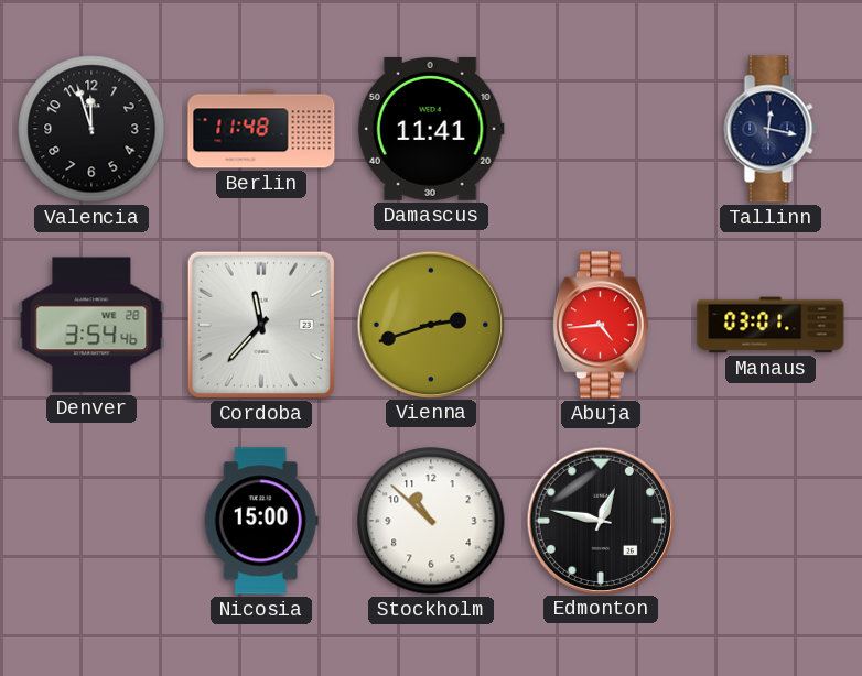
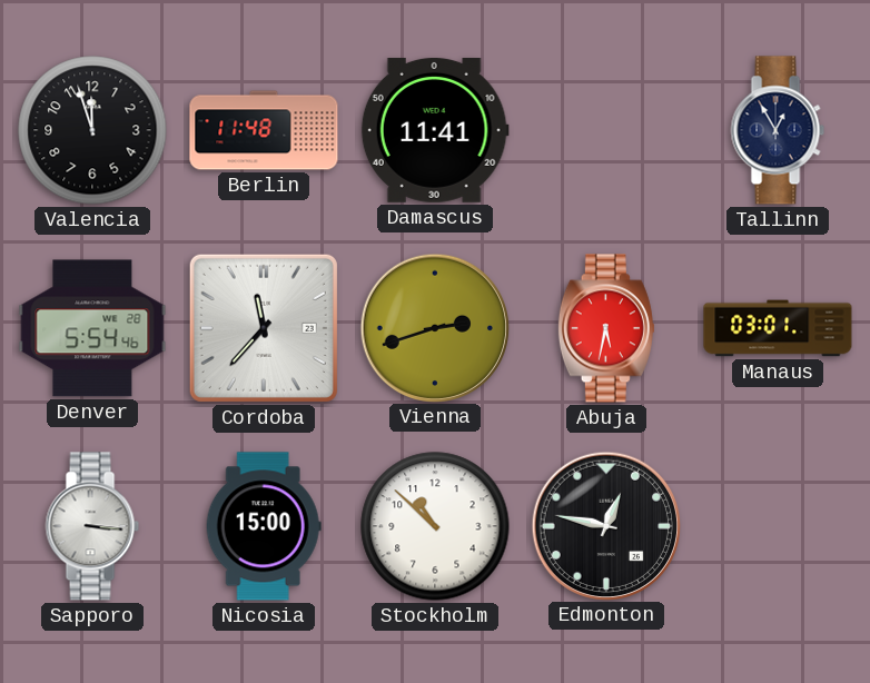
Tallinn: 12:17 -> 12:55
Denver: 3:54 -> 5:54
Abuja: 4:44 -> 5:32
Sapporo: none -> 3:16
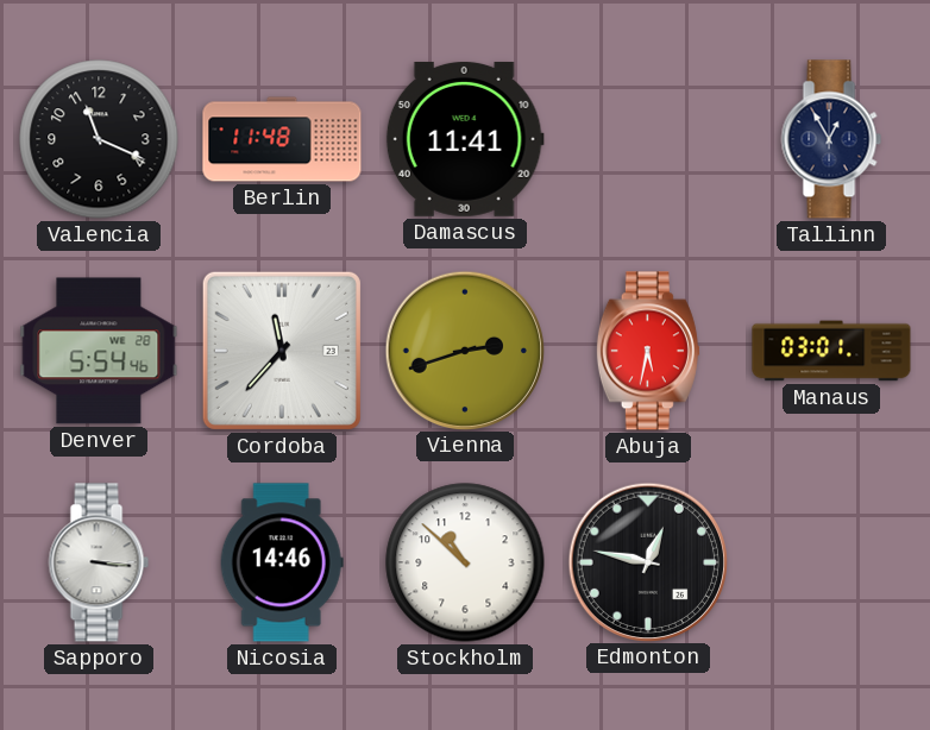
Valencia: 11:57 -> 11:19
Nicosia: 15:00 -> 14:46
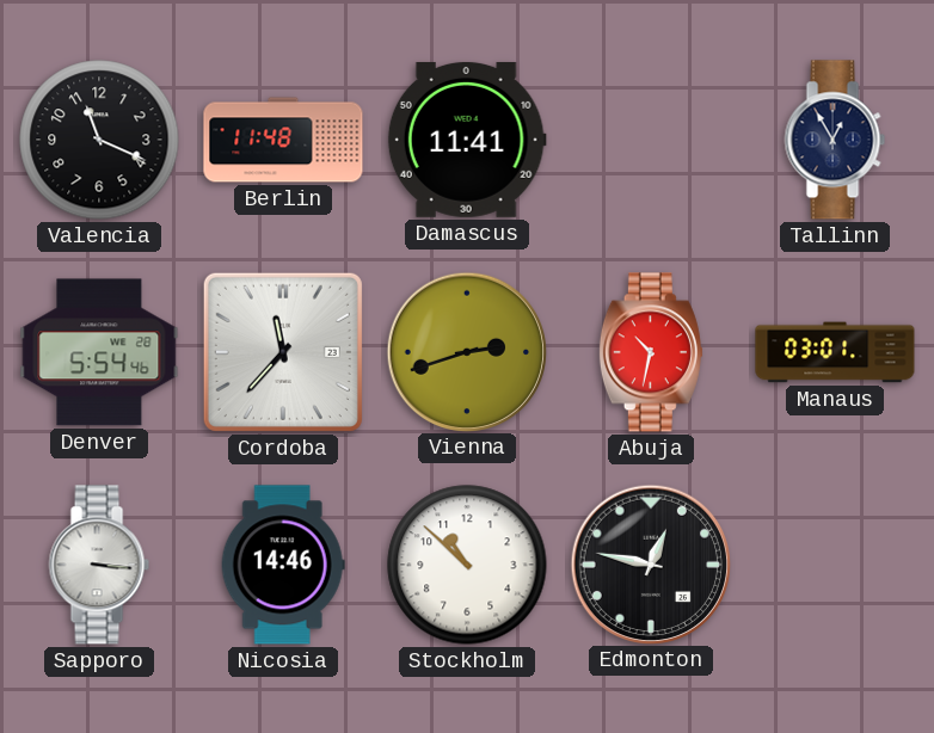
Abuja: 5:32 -> 10:32
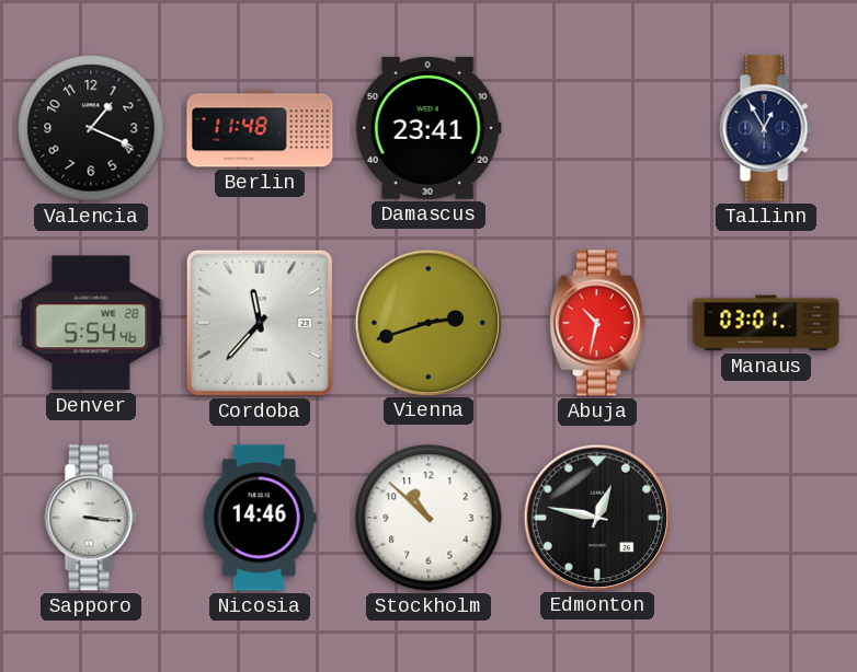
Valencia: 11:19 -> 1:19
Damascus: 11:41 -> 23:41
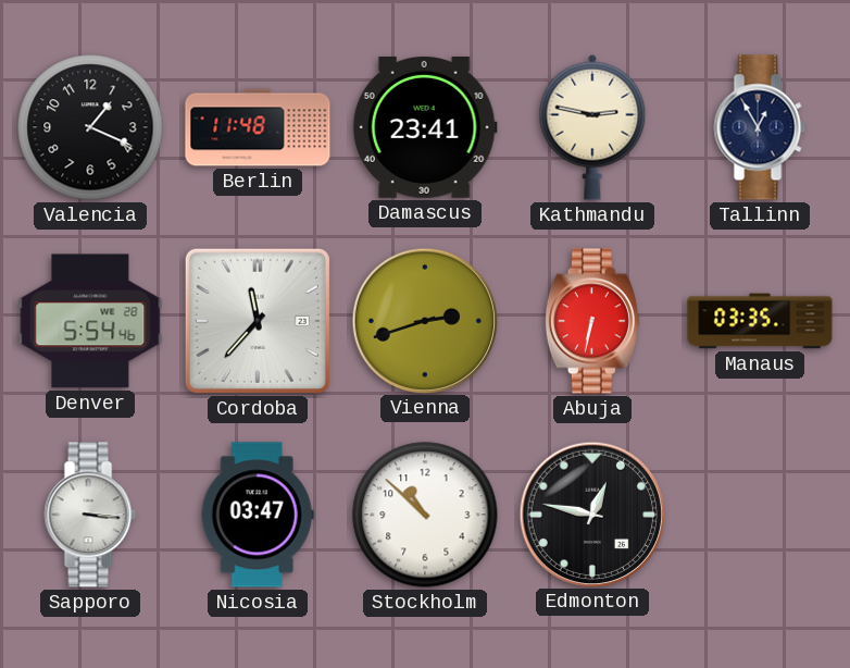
Kathmandu: none -> 2:47
Abuja: 10:32 -> 6:32
Manaus: 03:01 -> 03:35
Nicosia: 14:46 -> 03:47
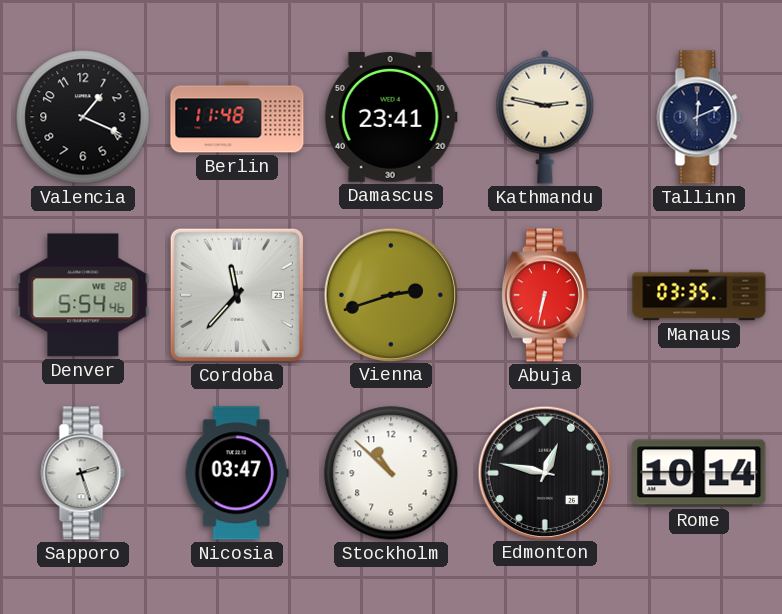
Tallinn: 12:55 -> 12:11
Sapporo: 3:16 -> 2:27
Rome: none -> 10:14
